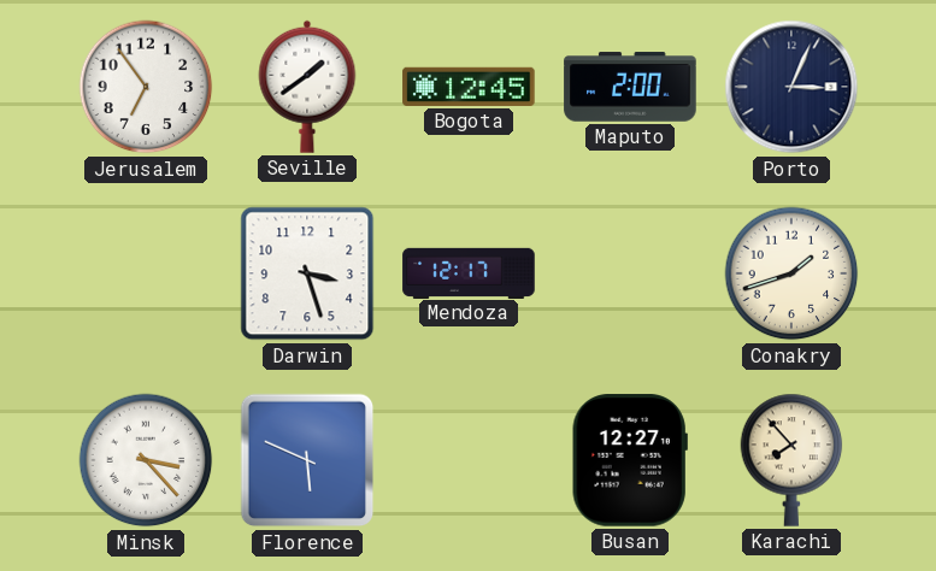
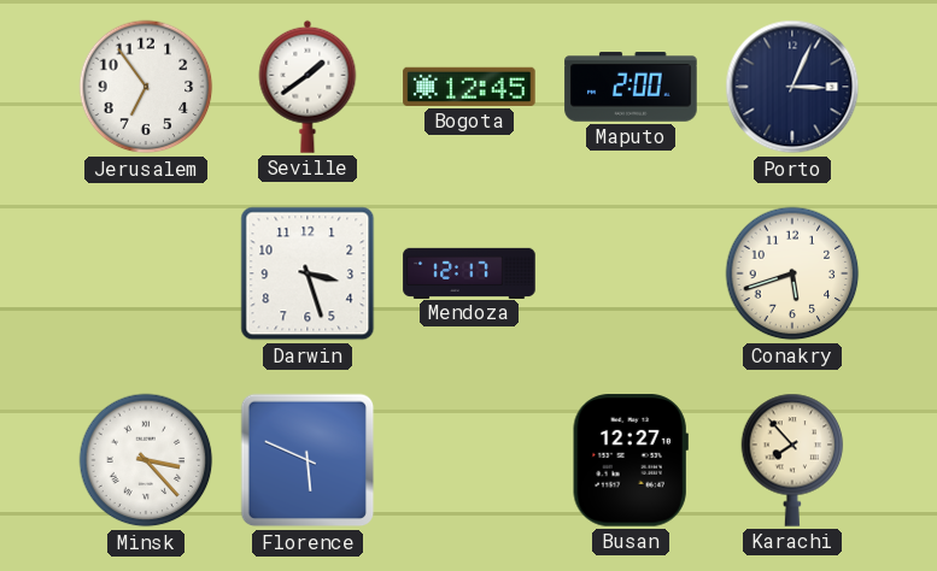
Conakry: 1:42 -> 5:42
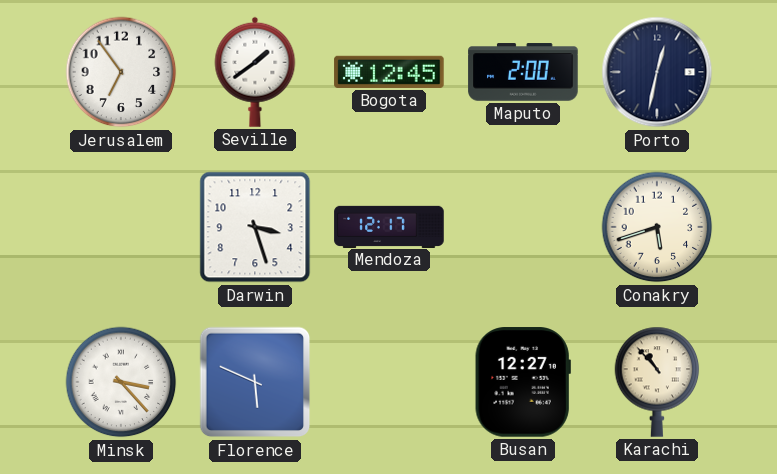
Porto: 3:04 -> 12:32
Karachi: 7:53 -> 10:53
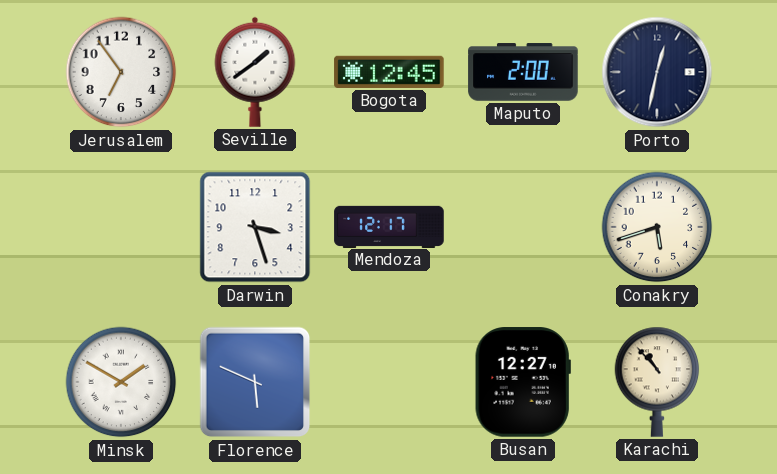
Minsk: 3:23 -> 1:50
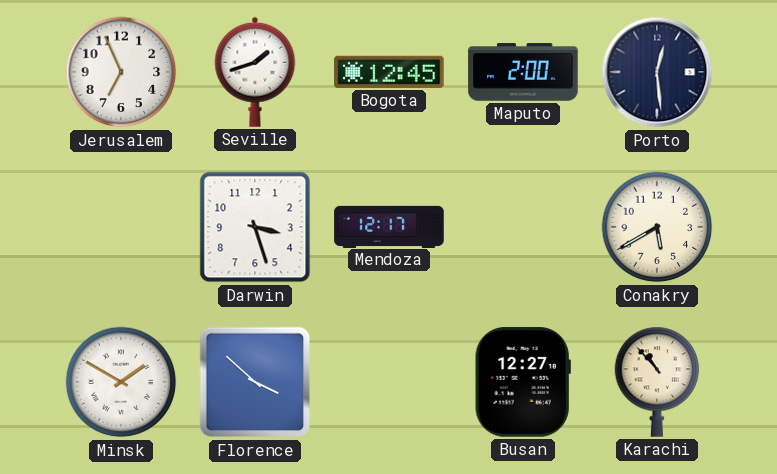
Jerusalem: 6:54 -> 6:56
Seville: 1:39 -> 1:42
Porto: 12:32 -> 12:29
Conakry: 5:42 -> 5:40
Florence: 5:49 -> 3:52
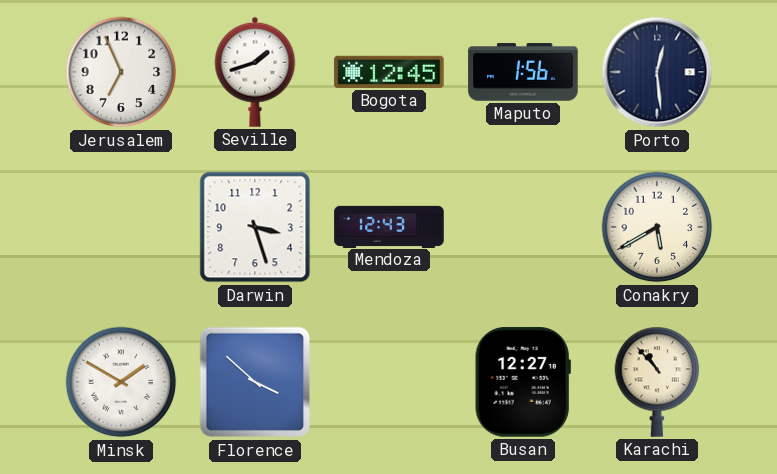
Maputo: 2:00 -> 1:56
Mendoza: 12:17 -> 12:43
